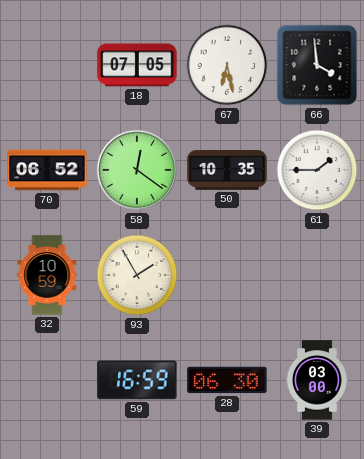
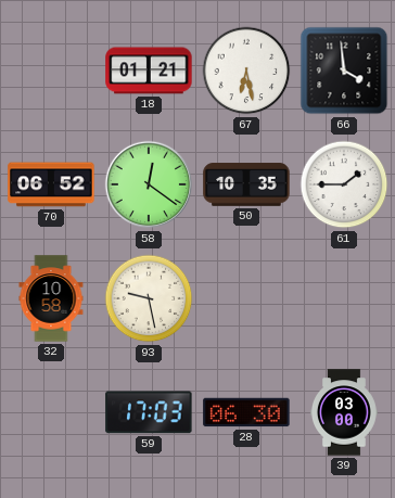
18: 07:05 -> 01:21
32: 10:59 -> 10:58
93: 1:55 -> 9:28
59: 16:59 -> 17:03
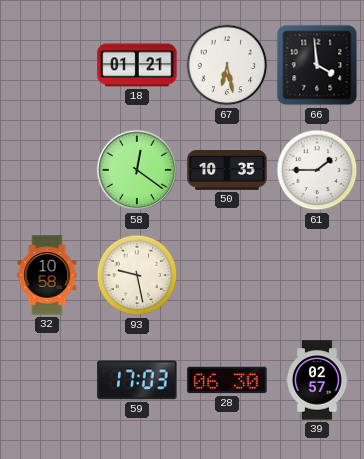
70: 06:52 -> none
39: 03:00 -> 02:57
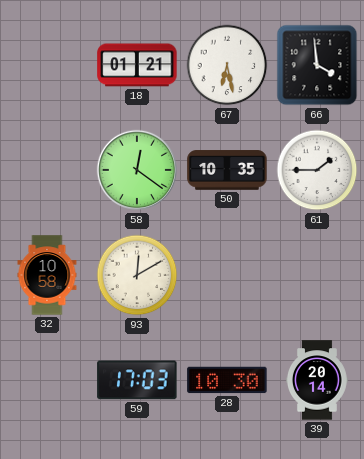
93: 9:28 -> 12:10
28: 06:30 -> 10:30
39: 02:57 -> 20:14
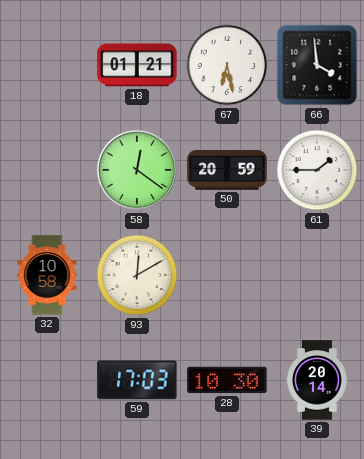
50: 10:35 -> 20:59
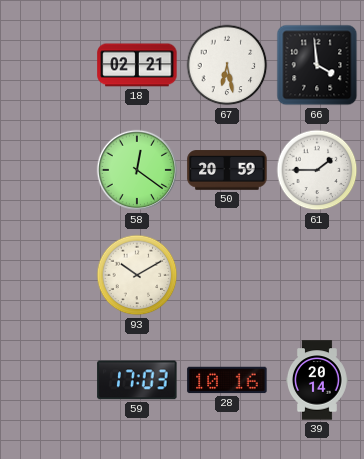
18: 01:21 -> 02:21
32: 10:58 -> none
93: 12:10 -> 10:10
28: 10:30 -> 10:16
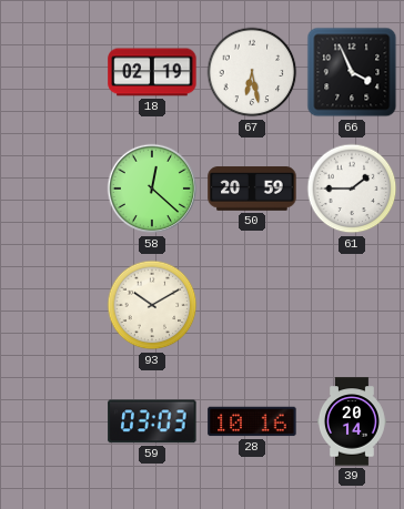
18: 02:21 -> 02:19
66: 3:59 -> 3:56
58: 12:21 -> 12:22
59: 17:03 -> 03:03
